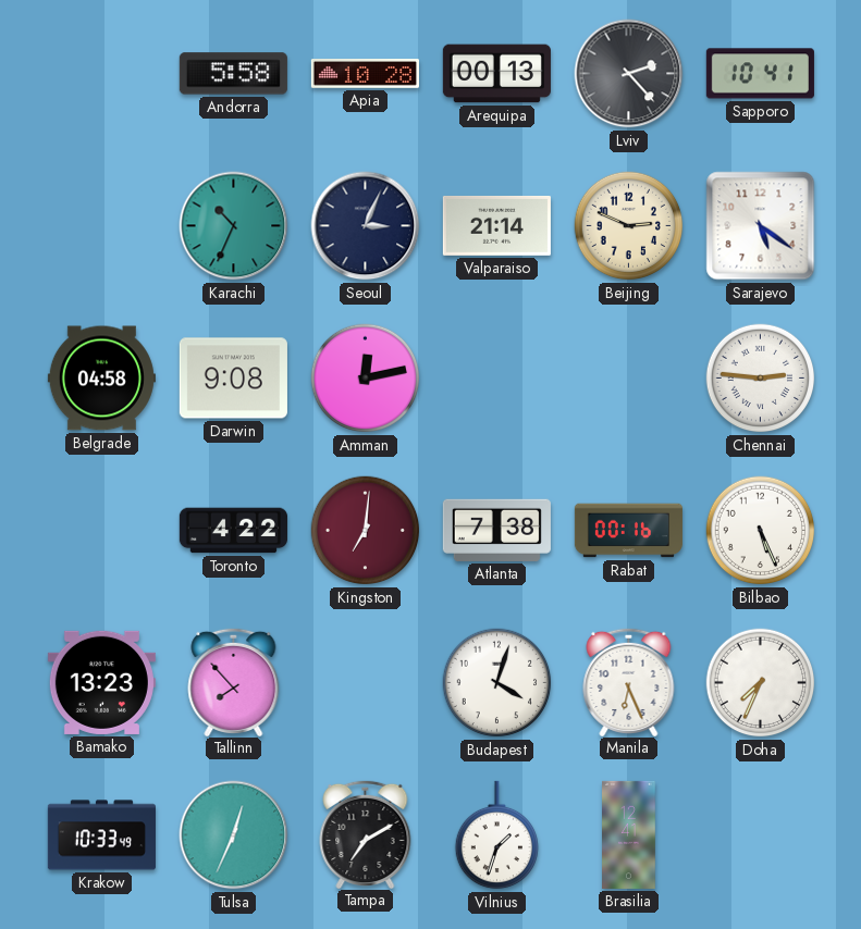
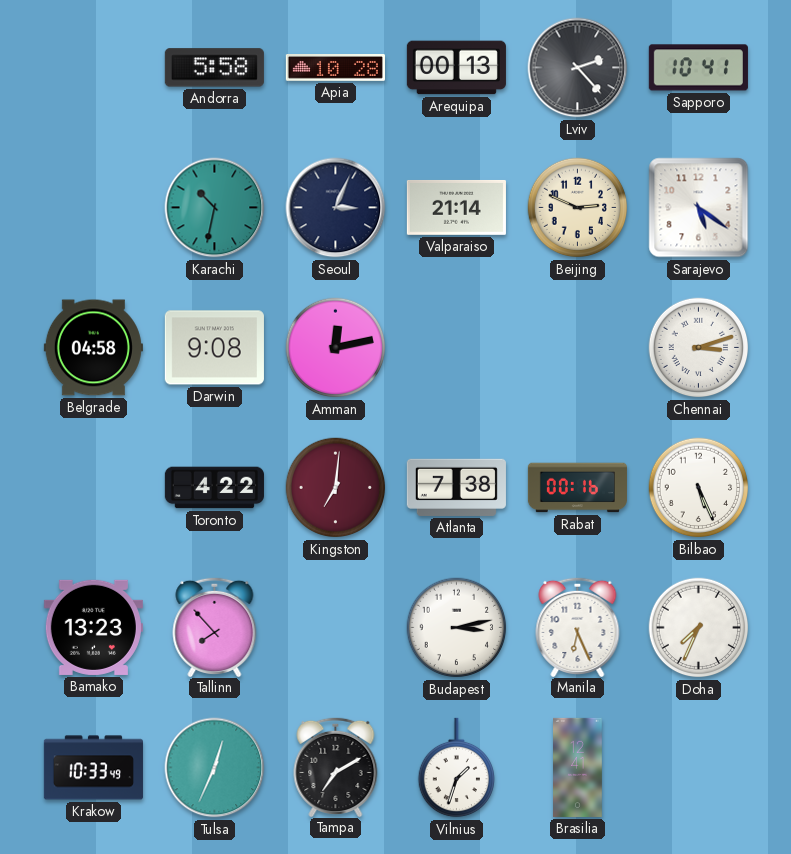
Karachi: 10:34 -> 10:32
Chennai: 2:46 -> 3:12
Budapest: 4:03 -> 3:13
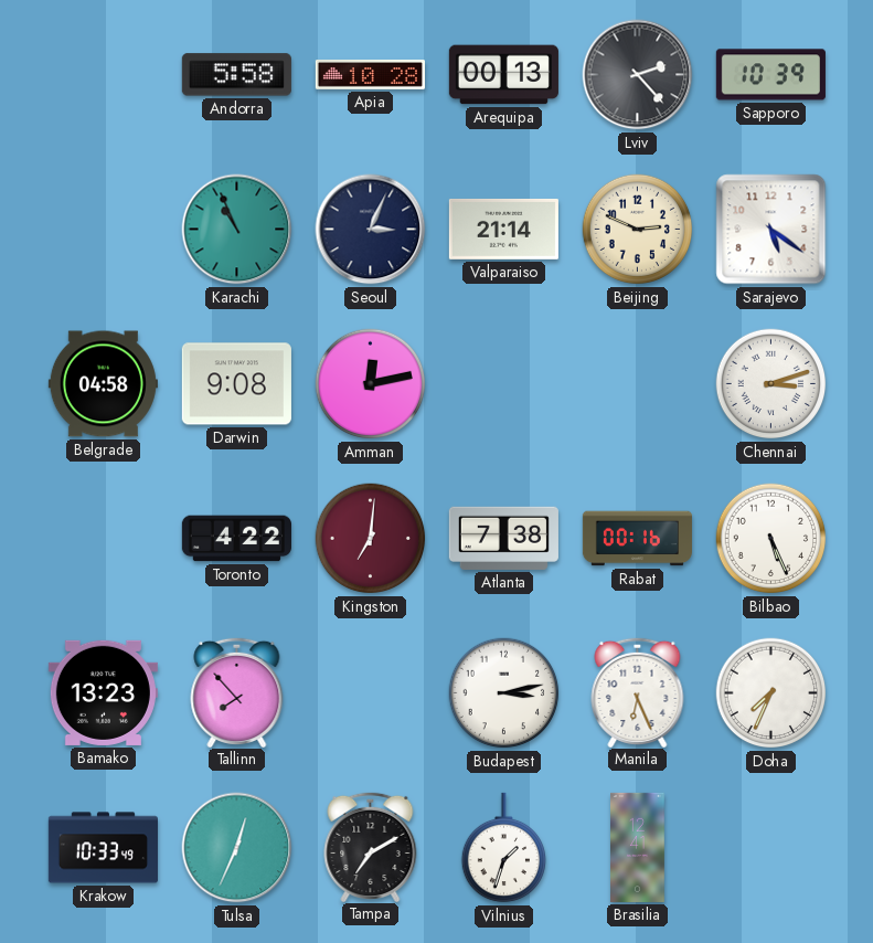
Sapporo: 10:41 -> 10:39
Karachi: 10:32 -> 10:56
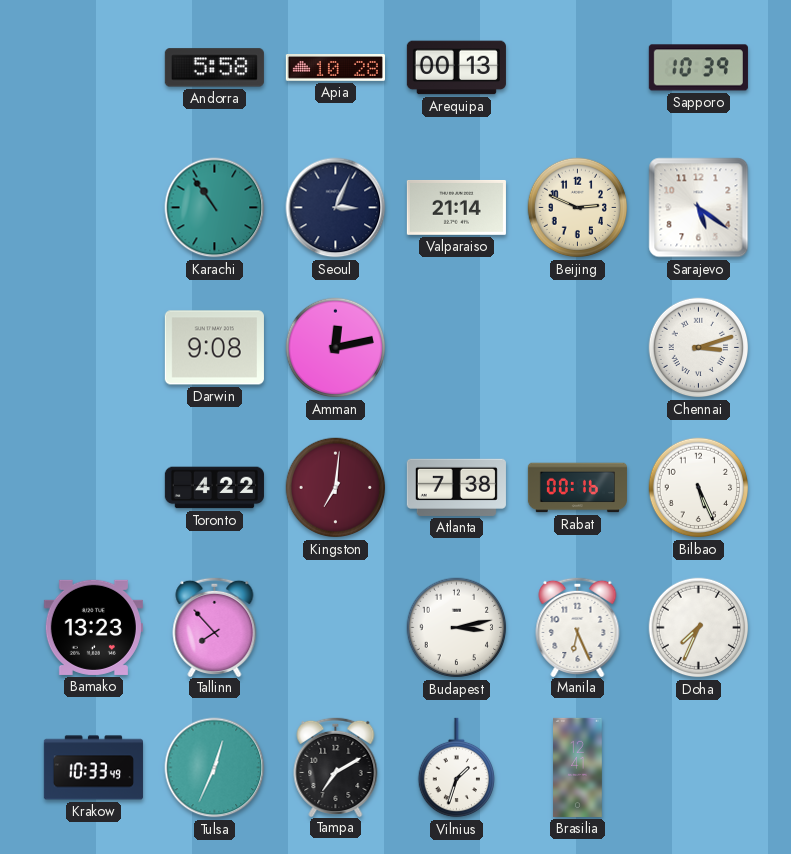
Lviv: 2:23 -> none
Karachi: 10:56 -> 10:54
Belgrade: 04:58 -> none
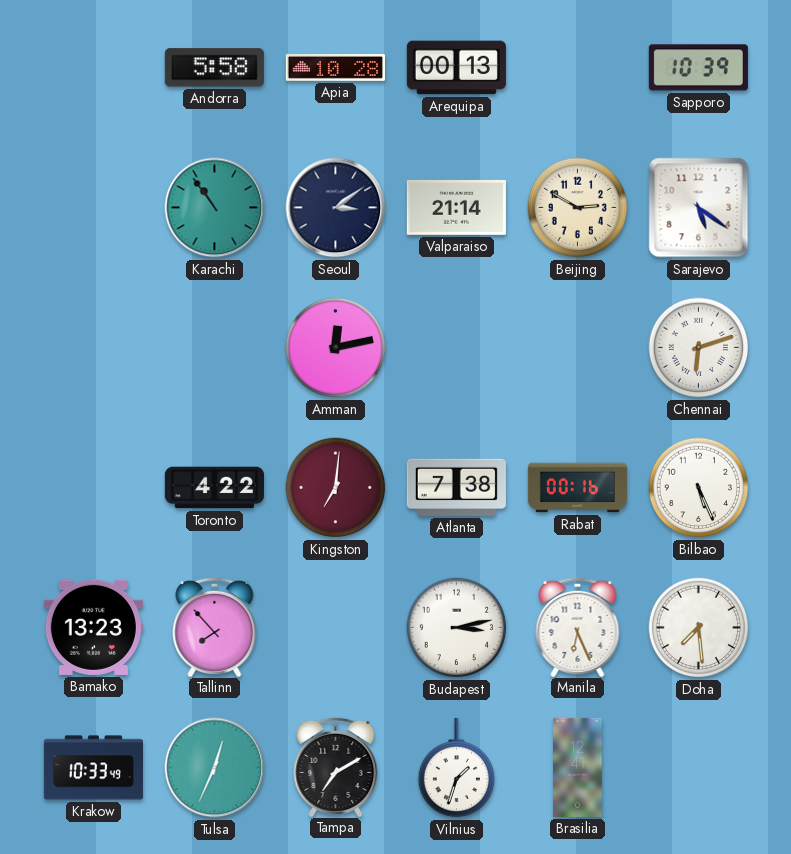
Seoul: 3:04 -> 3:09
Beijing: 2:49 -> 2:50
Darwin: 9:08 -> none
Chennai: 3:12 -> 6:12
Doha: 7:34 -> 7:29
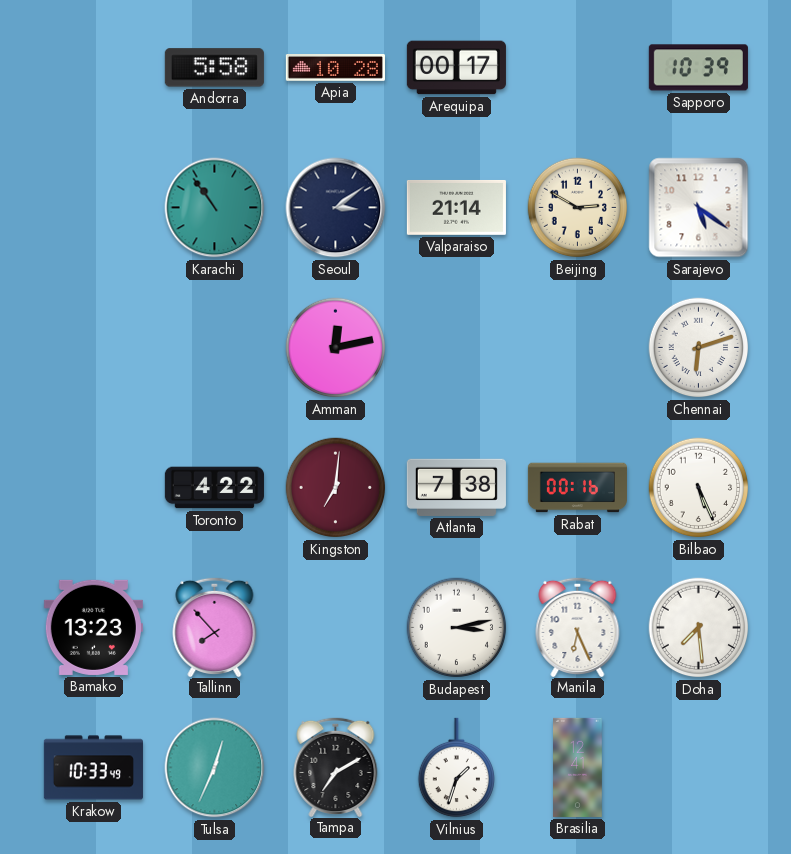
Arequipa: 00:13 -> 00:17
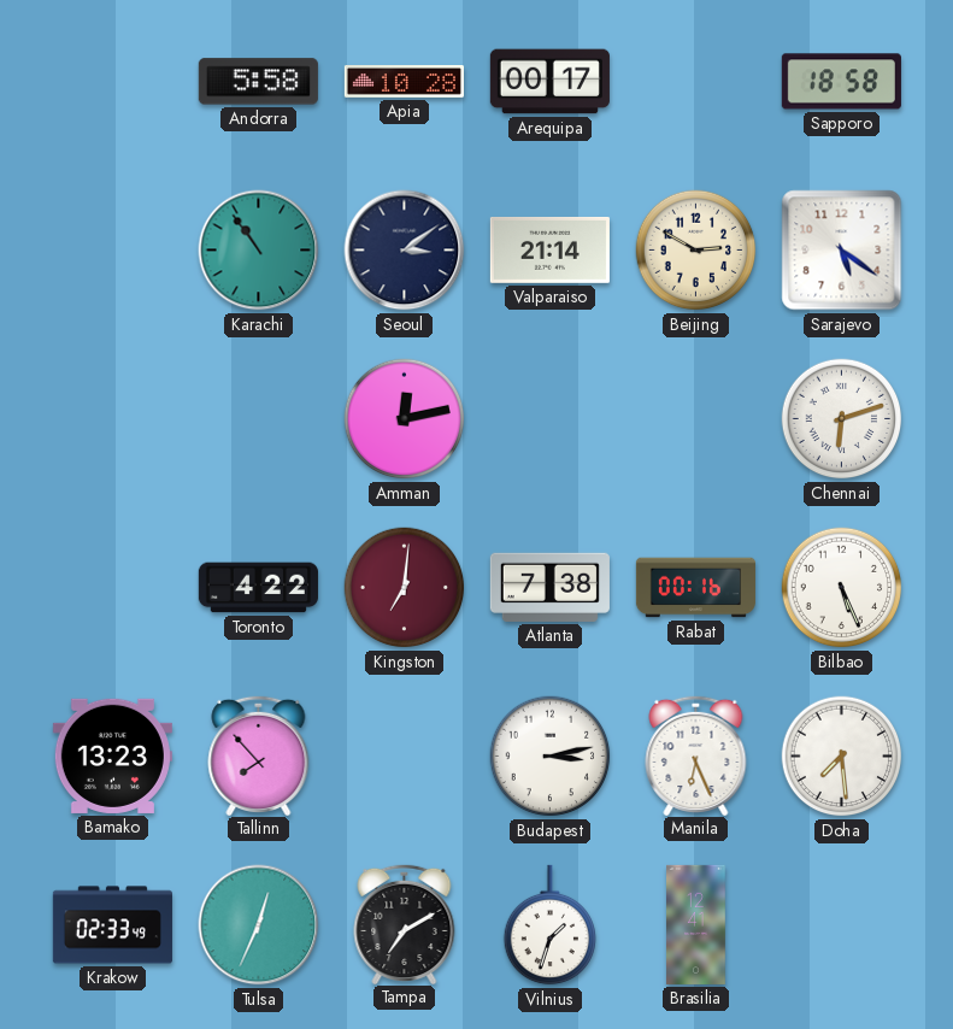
Sapporo: 10:39 -> 18:58
Krakow: 10:33 -> 02:33
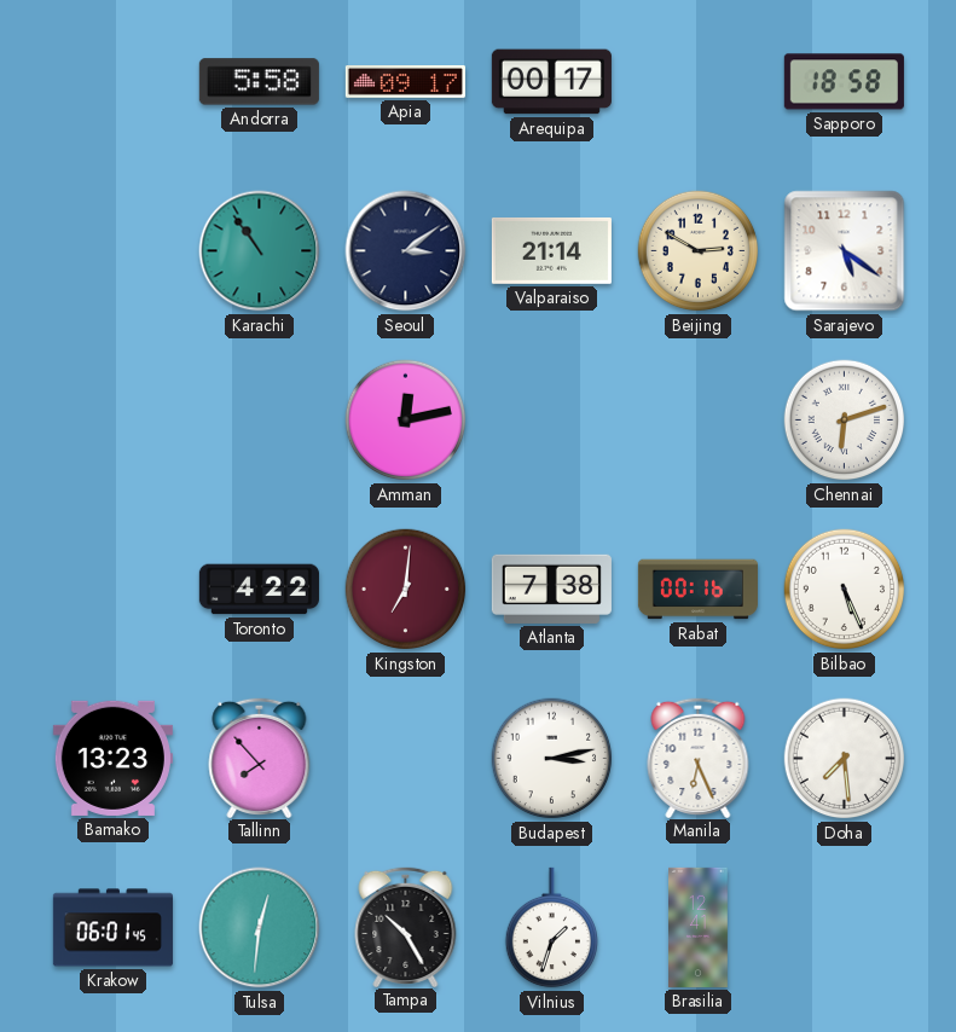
Apia: 10:28 -> 09:17
Krakow: 02:33 -> 06:01
Tulsa: 12:34 -> 12:31
Tampa: 7:10 -> 10:25
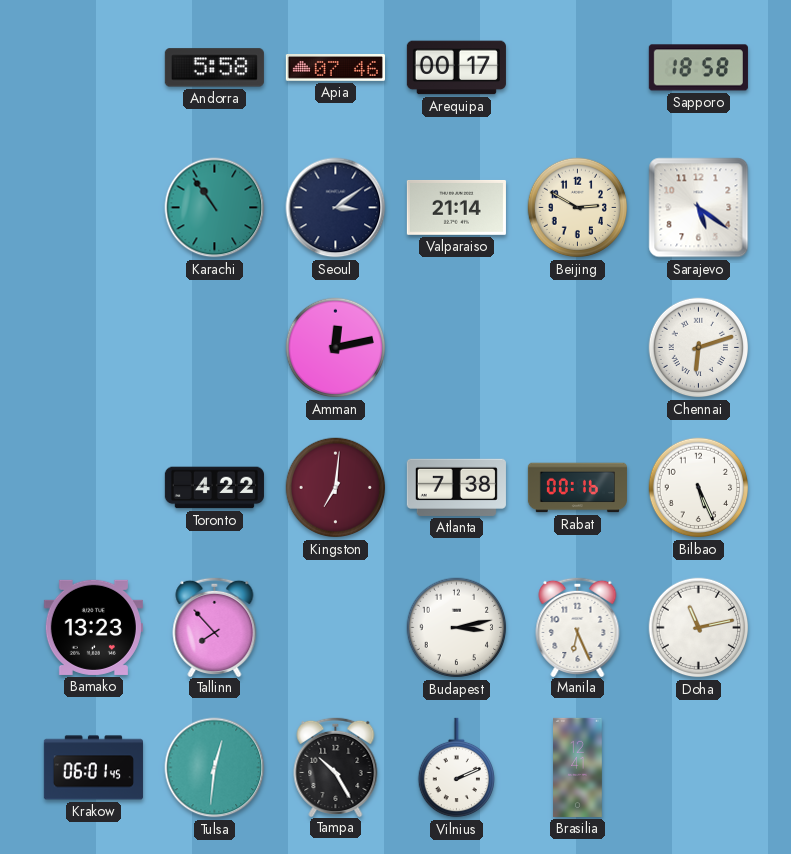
Apia: 09:17 -> 07:46
Doha: 7:29 -> 11:13
Vilnius: 1:33 -> 2:11
